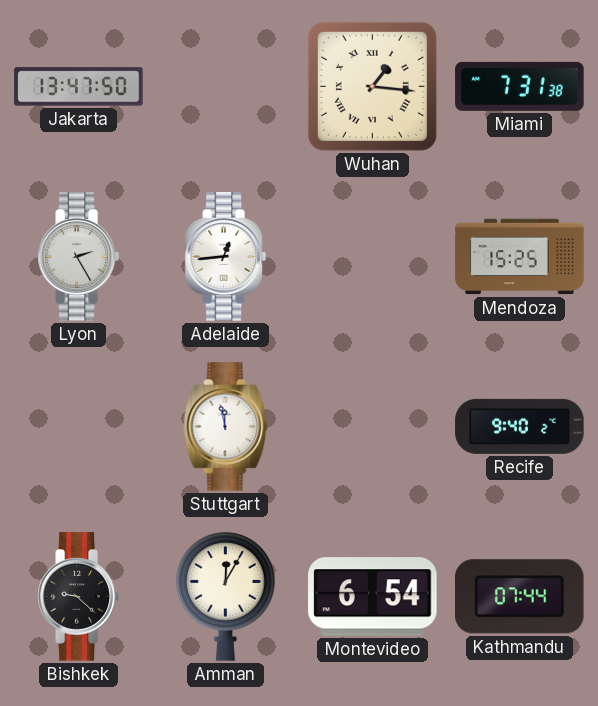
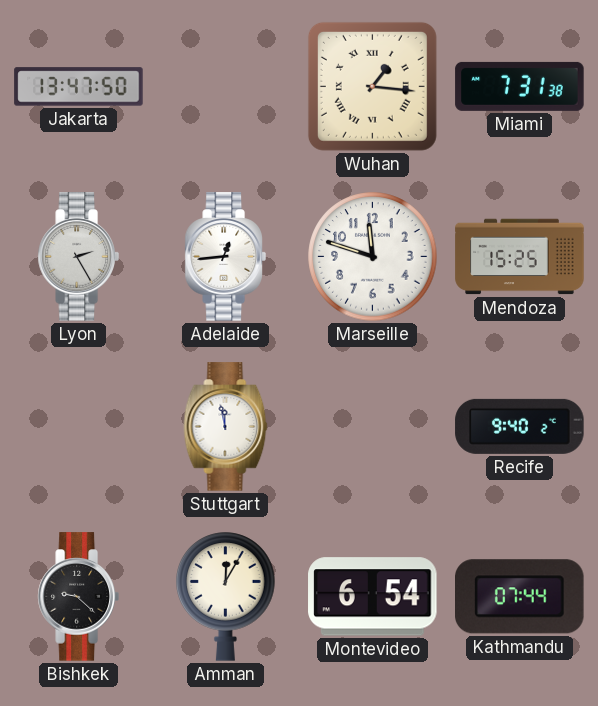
Marseille: none -> 11:48
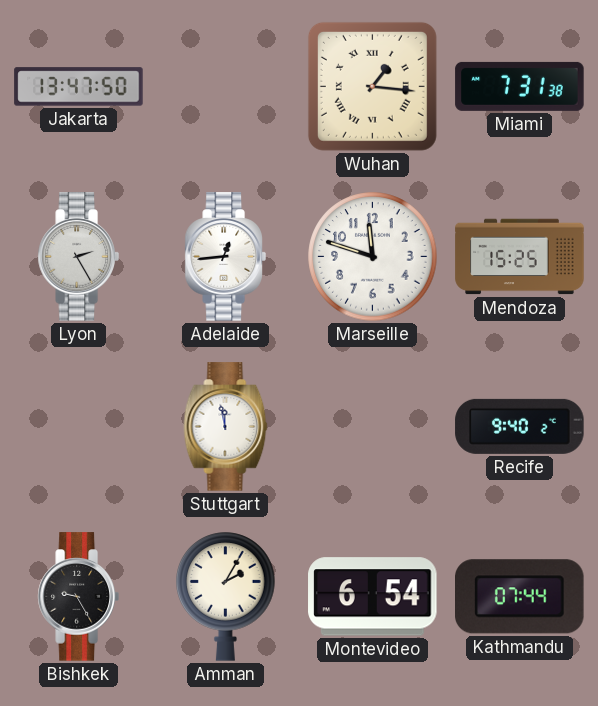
Bishkek: 9:22 -> 9:25
Amman: 12:05 -> 2:05
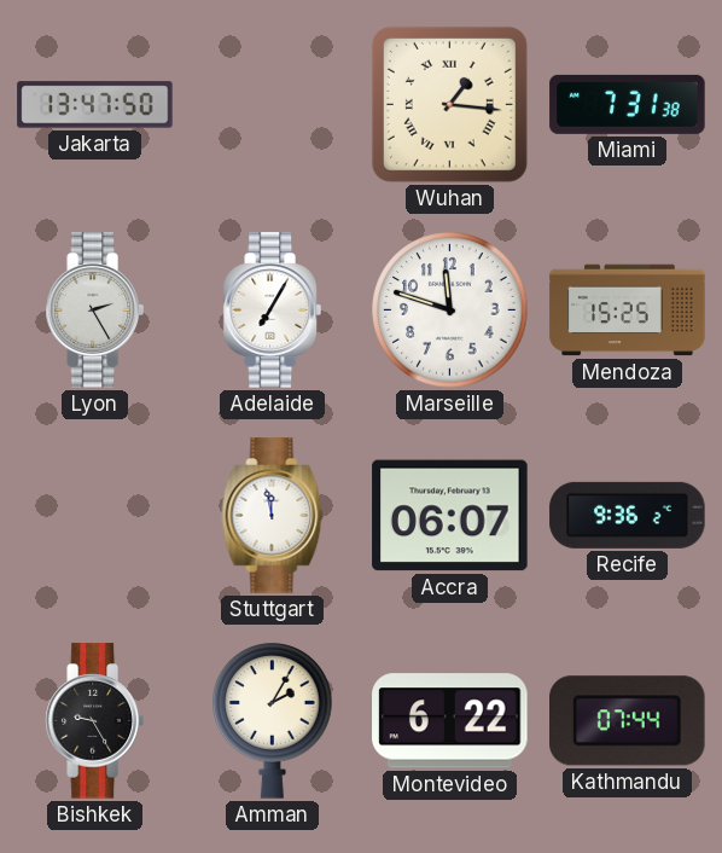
Adelaide: 12:44 -> 7:05
Accra: none -> 06:07
Recife: 9:40 -> 9:36
Montevideo: 6:54 -> 6:22
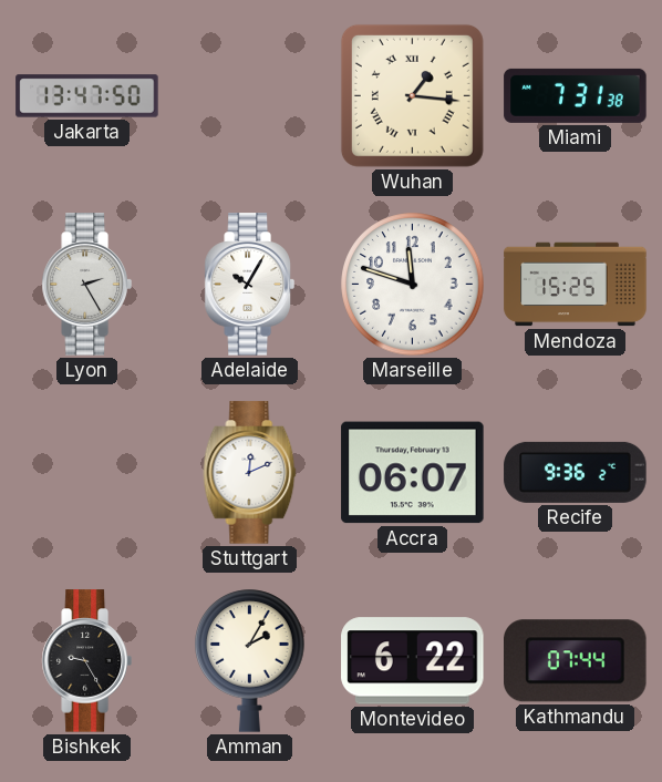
Adelaide: 7:05 -> 10:05
Stuttgart: 11:58 -> 12:11
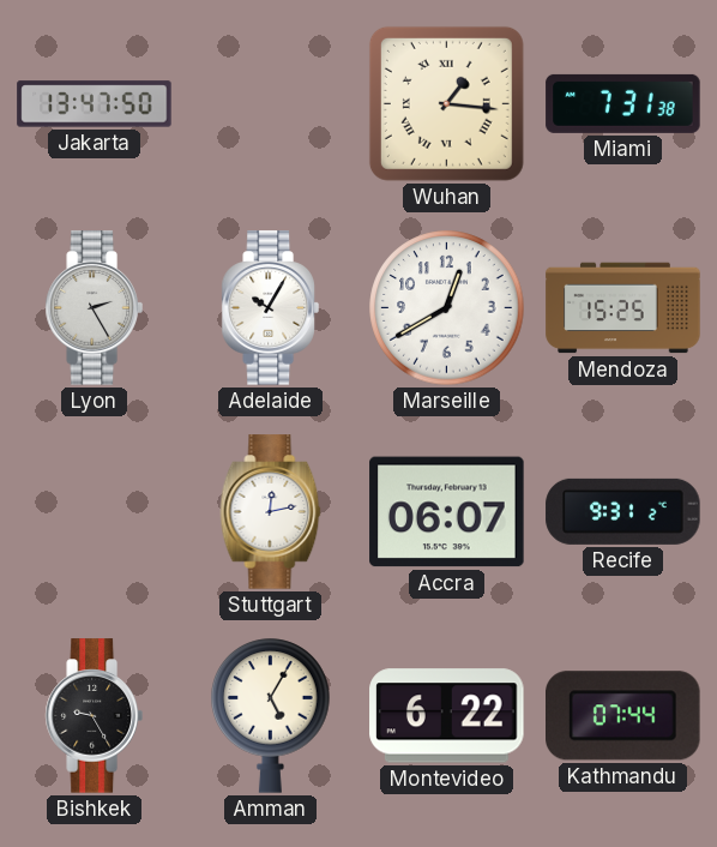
Marseille: 11:48 -> 12:40
Stuttgart: 12:11 -> 12:13
Recife: 9:36 -> 9:31
Amman: 2:05 -> 5:05
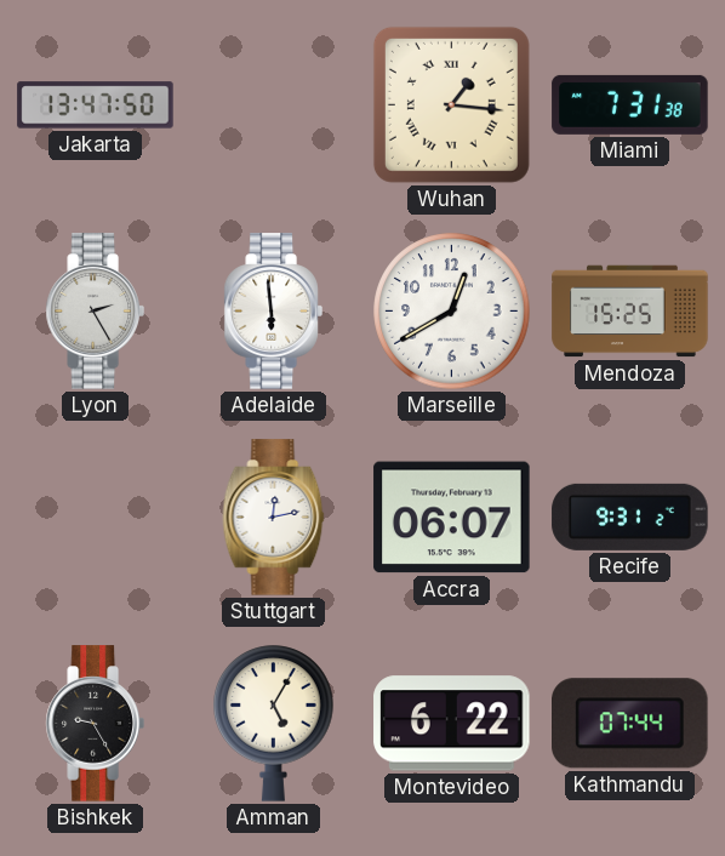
Adelaide: 10:05 -> 5:59
